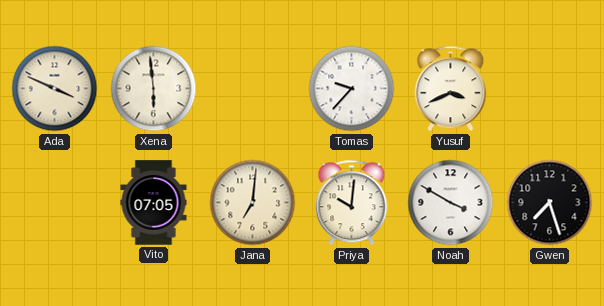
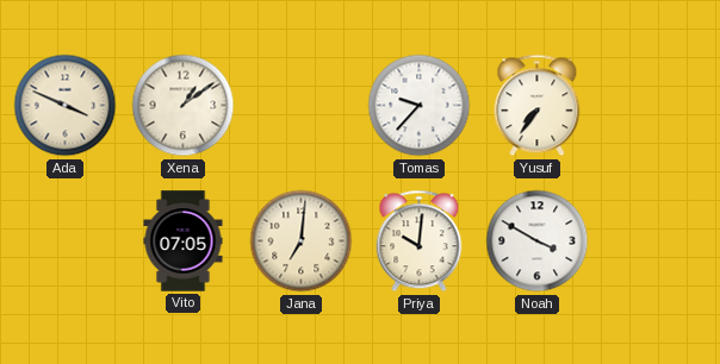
Xena: 5:59 -> 1:09
Yusuf: 3:41 -> 7:36
Gwen: 7:27 -> none
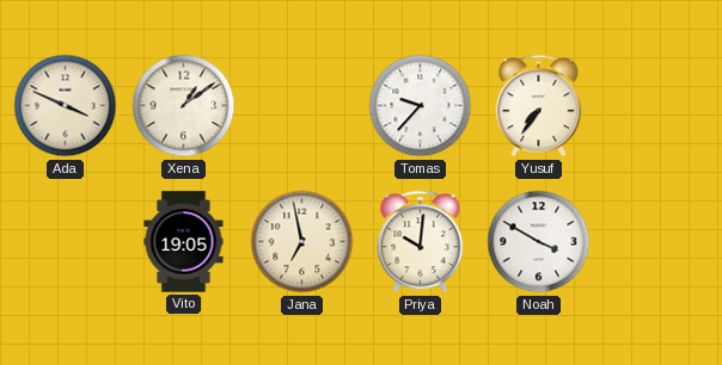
Vito: 07:05 -> 19:05
Jana: 7:01 -> 6:58
